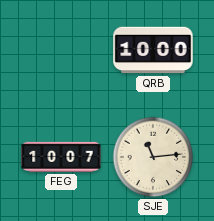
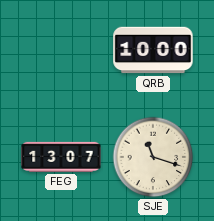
FEG: 10:07 -> 13:07
SJE: 11:14 -> 11:18
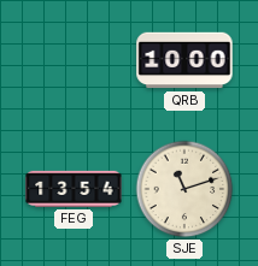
FEG: 13:07 -> 13:54
SJE: 11:18 -> 11:12
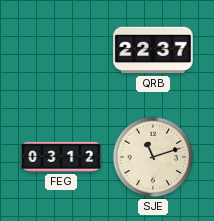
QRB: 10:00 -> 22:37
FEG: 13:54 -> 03:12
